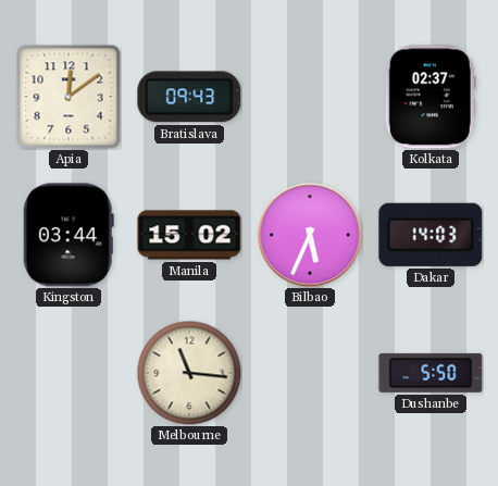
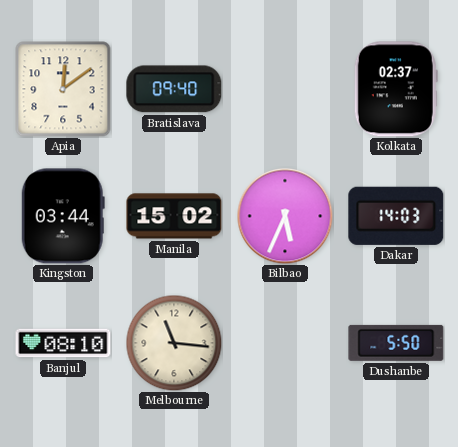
Bratislava: 09:43 -> 09:40
Banjul: none -> 08:10
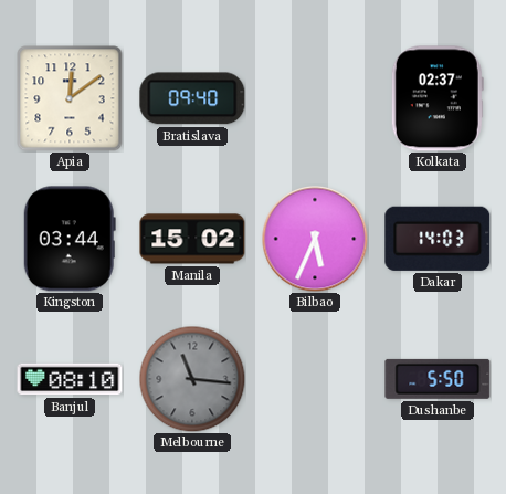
Melbourne dial: cream -> grey
